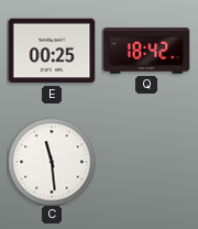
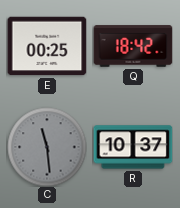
C dial: white -> grey
R: none -> 10:37
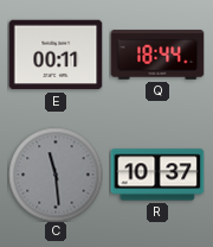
E: 00:25 -> 00:11
Q: 18:42 -> 18:44
